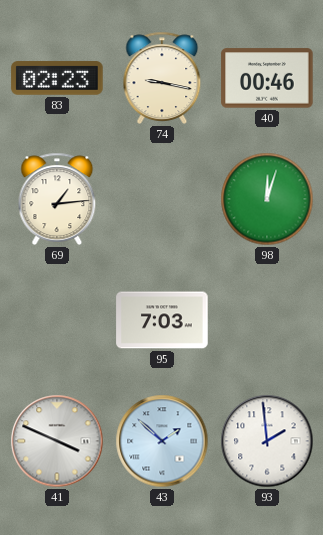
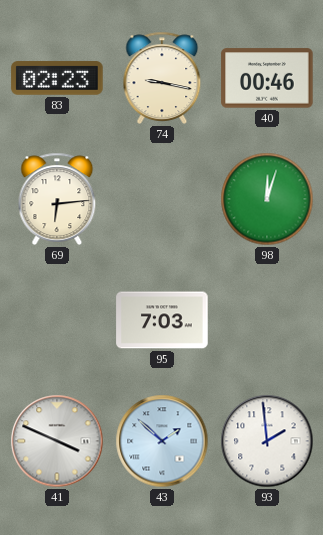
69: 1:14 -> 6:14
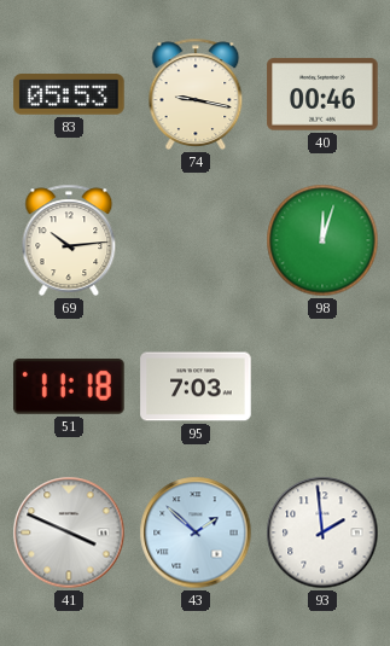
83: 02:23 -> 05:53
69: 6:14 -> 10:14
51: none -> 11:18
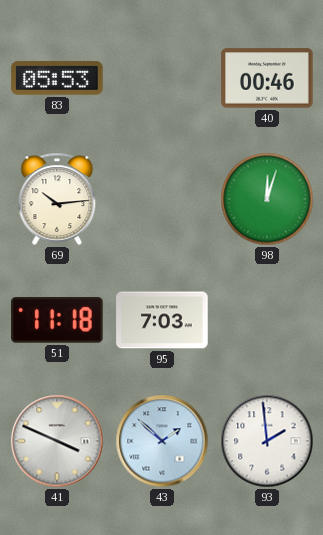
74: 9:17 -> none
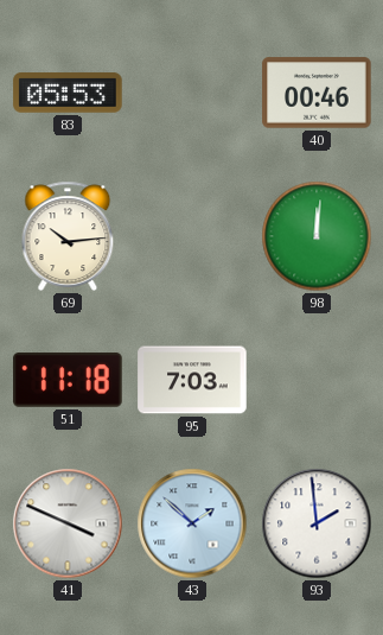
98: 12:03 -> 12:01
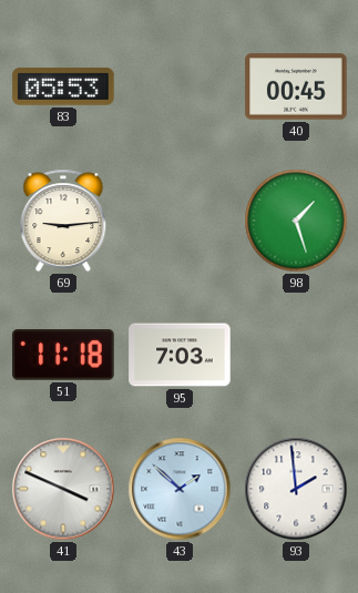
40: 00:46 -> 00:45
69: 10:14 -> 9:14
98: 12:01 -> 1:27
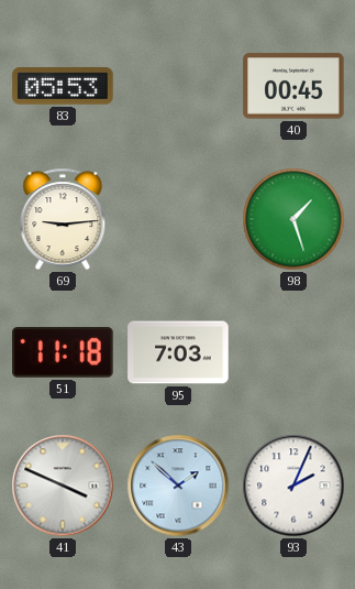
93: 1:59 -> 2:04
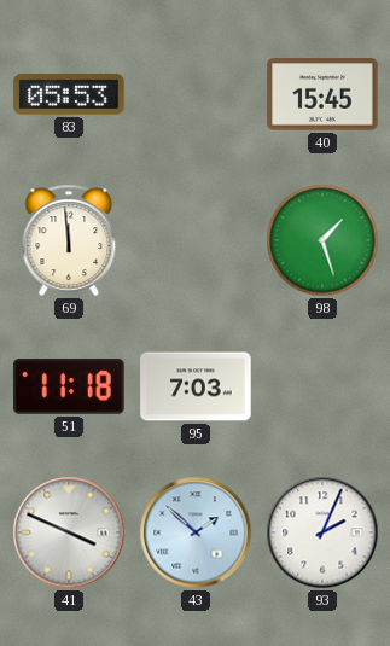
40: 00:45 -> 15:45
69: 9:14 -> 11:59
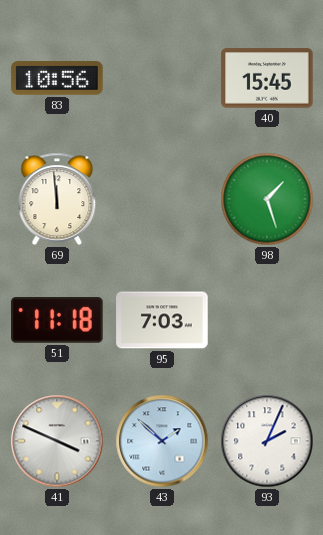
83: 05:53 -> 10:56
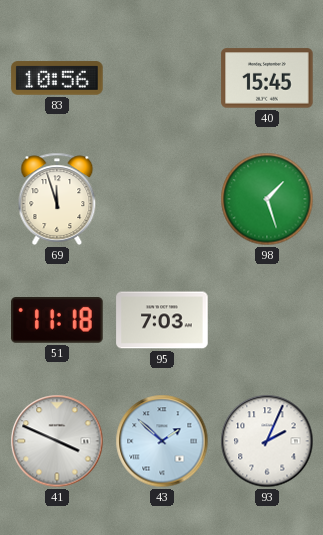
69: 11:59 -> 11:57
